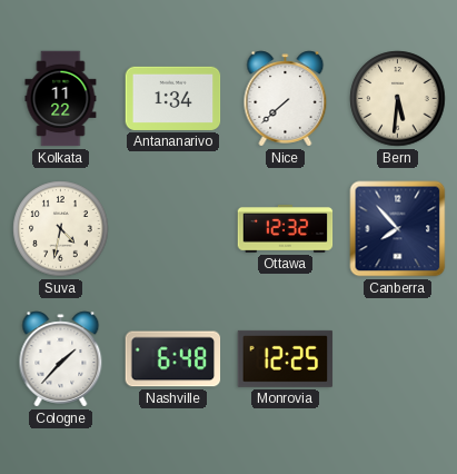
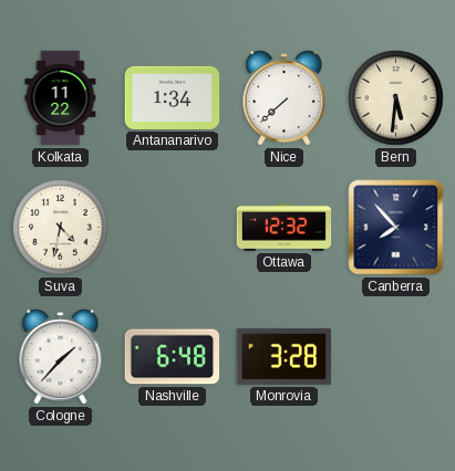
Monrovia: 12:25 -> 3:28
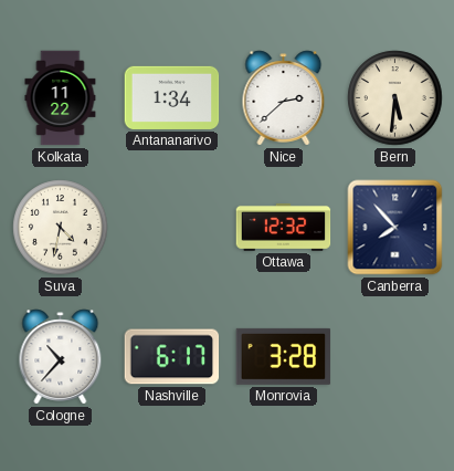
Nice: 7:38 -> 2:38
Cologne: 1:37 -> 10:37
Nashville: 6:48 -> 6:17
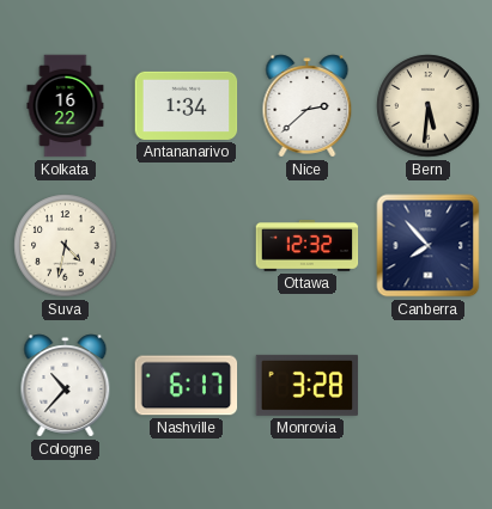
Kolkata: 11:22 -> 16:22
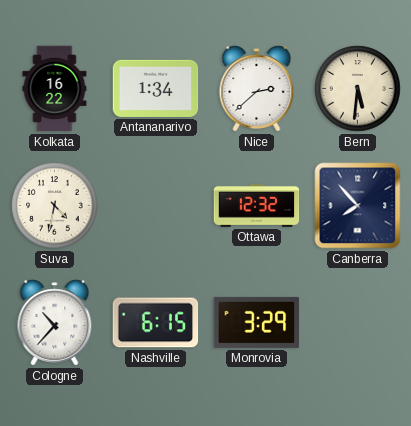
Nashville: 6:17 -> 6:15
Monrovia: 3:28 -> 3:29
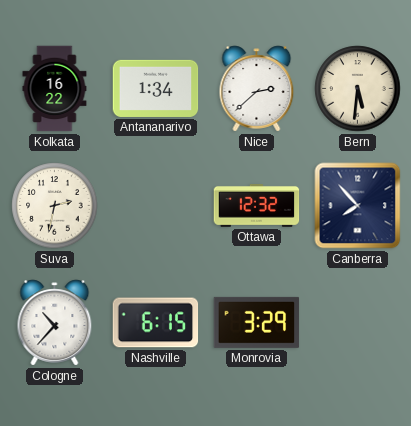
Suva: 4:32 -> 2:32
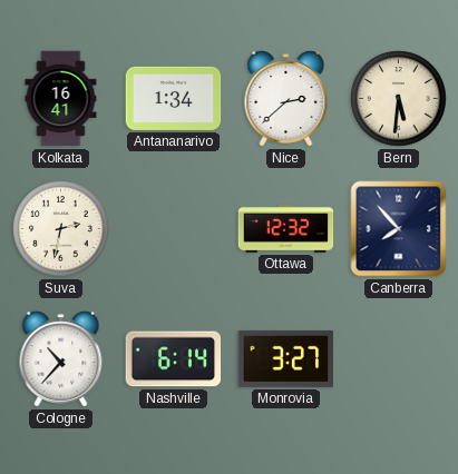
Kolkata: 16:22 -> 16:41
Nashville: 6:15 -> 6:14
Monrovia: 3:29 -> 3:27
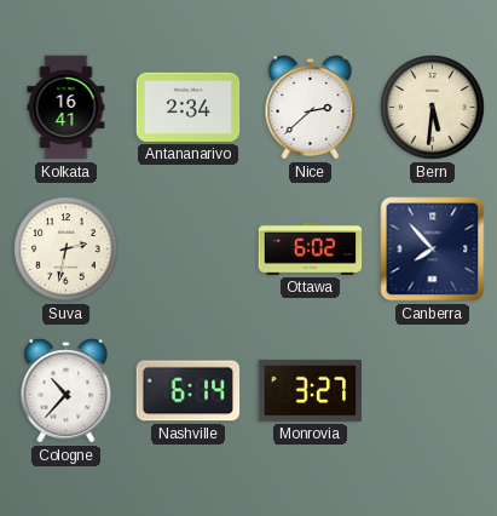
Antananarivo: 1:34 -> 2:34
Ottawa: 12:32 -> 6:02
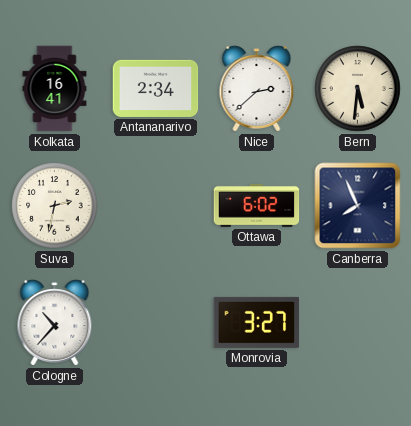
Canberra: 7:53 -> 7:56
Nashville: 6:14 -> none
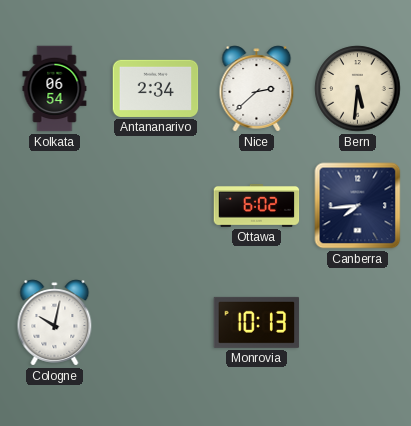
Kolkata: 16:41 -> 06:54
Suva: 2:32 -> none
Canberra: 7:56 -> 7:44
Cologne: 10:37 -> 10:02
Monrovia: 3:27 -> 10:13
